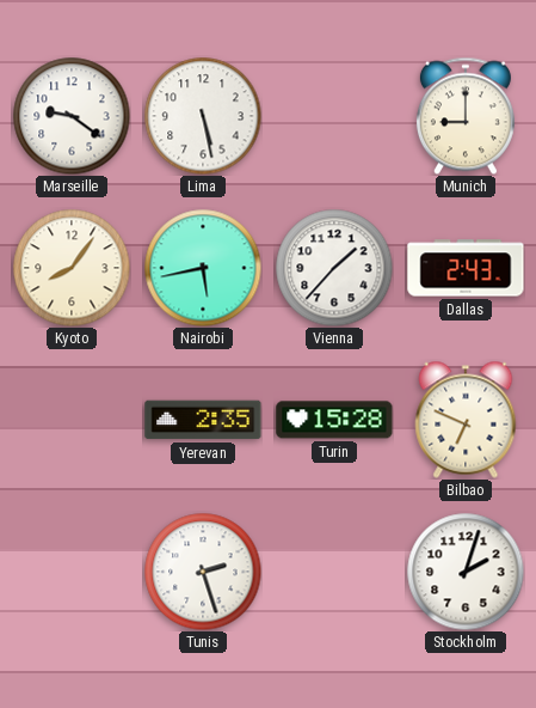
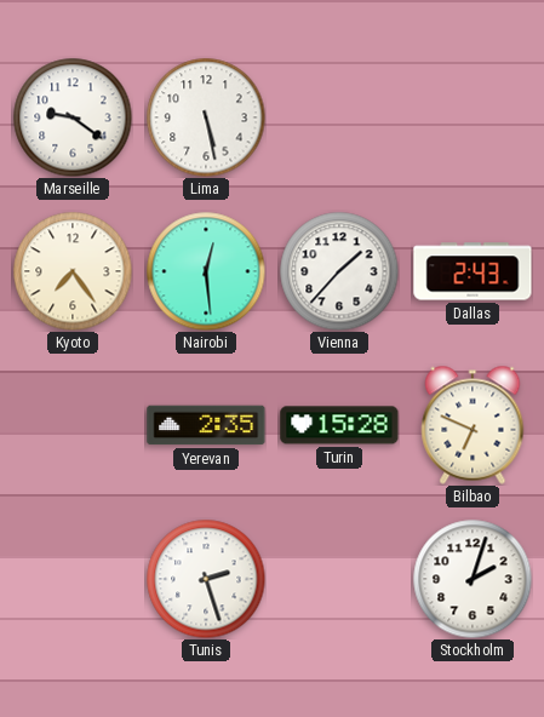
Munich: 9:00 -> none
Kyoto: 8:06 -> 7:24
Nairobi: 5:43 -> 12:29
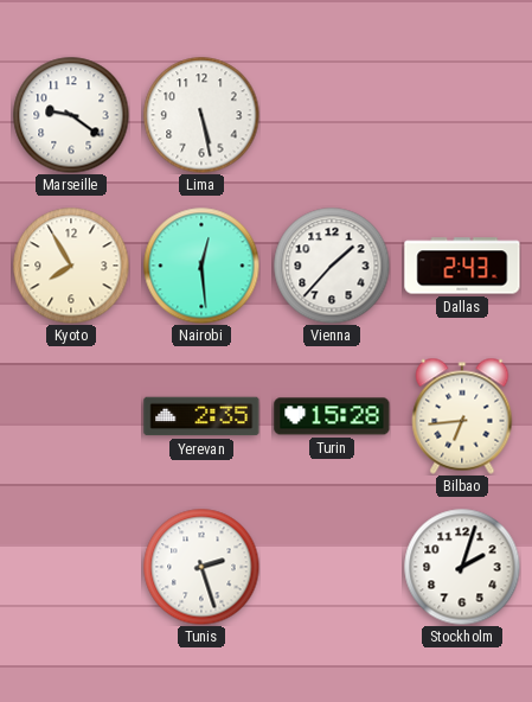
Kyoto: 7:24 -> 7:55
Bilbao: 6:49 -> 6:44
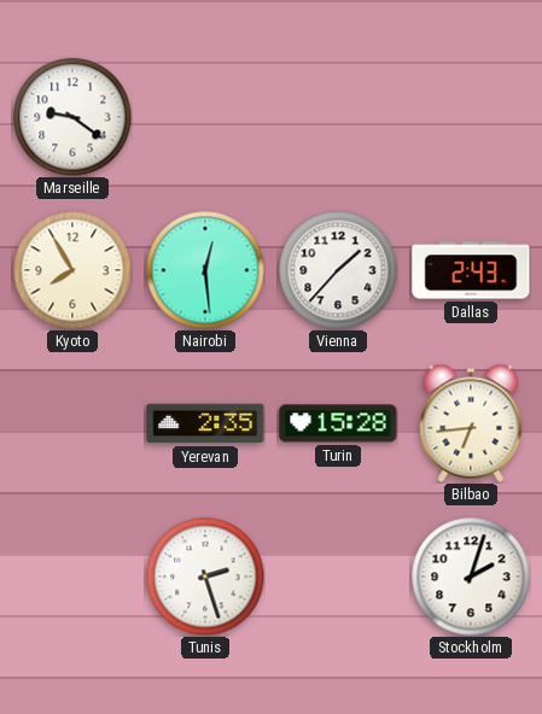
Lima: 5:28 -> none
